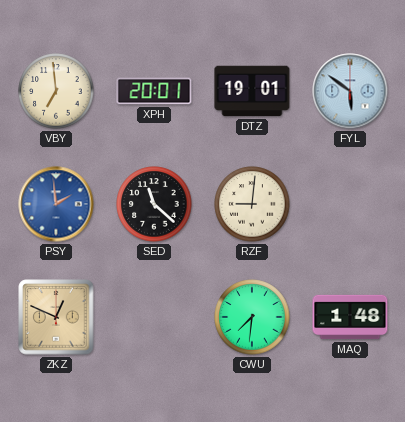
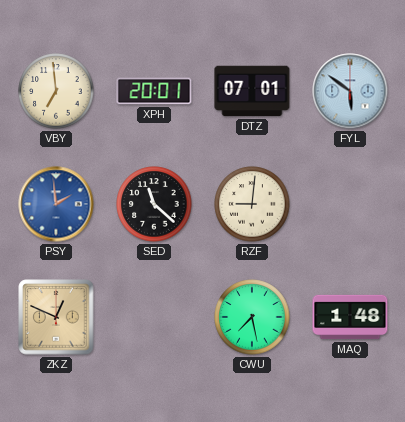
DTZ: 19:01 -> 07:01
CWU: 7:31 -> 7:28
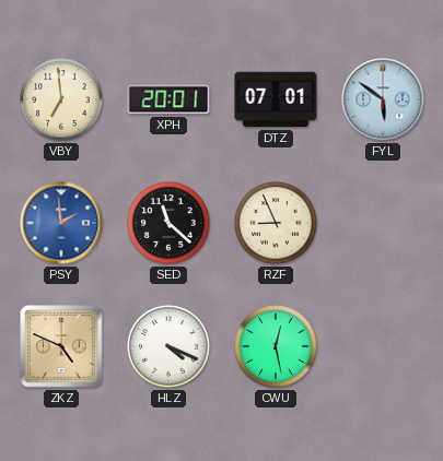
RZF: 9:01 -> 8:56
ZKZ: 12:49 -> 4:49
HLZ: none -> 4:19
CWU: 7:28 -> 12:28
MAQ: 1:48 -> none
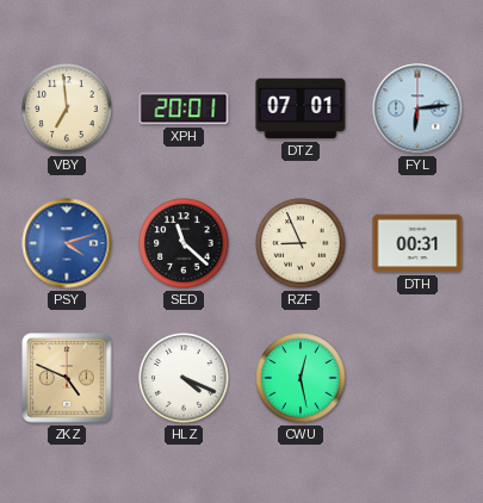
FYL: 5:51 -> 6:14
PSY: 1:59 -> 4:12
DTH: none -> 00:31
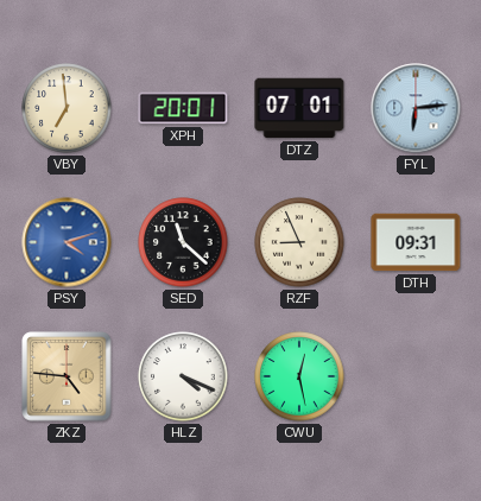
DTH: 00:31 -> 09:31
ZKZ: 4:49 -> 4:46
